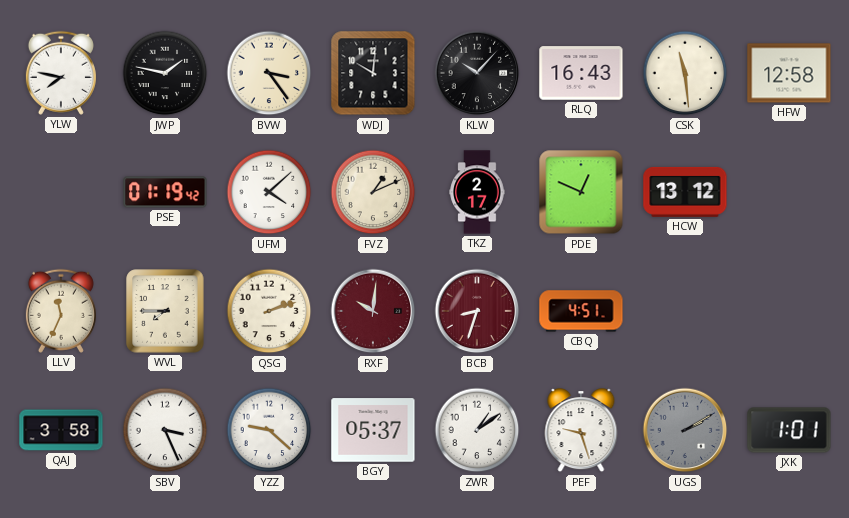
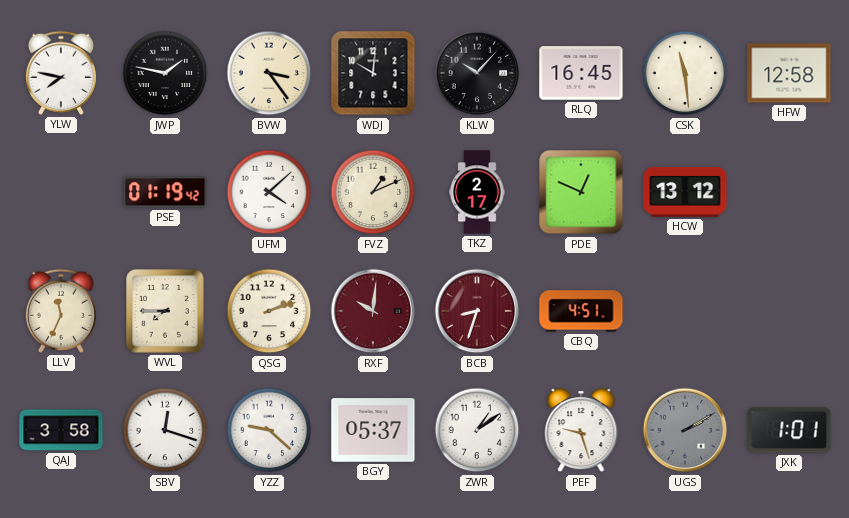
RLQ: 16:43 -> 16:45
SBV: 3:26 -> 12:18
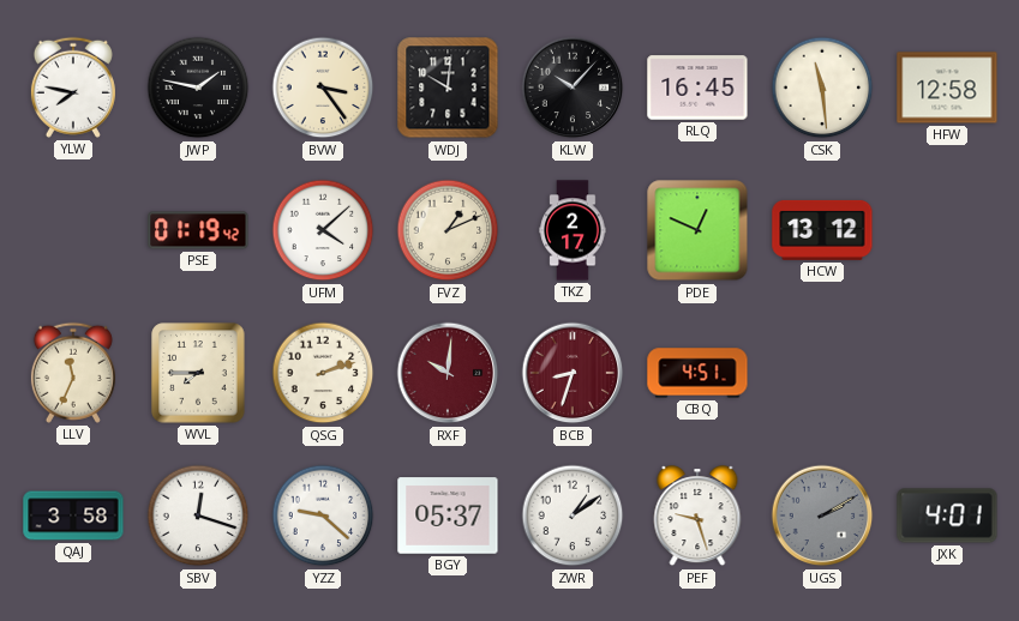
JXK: 1:01 -> 4:01
